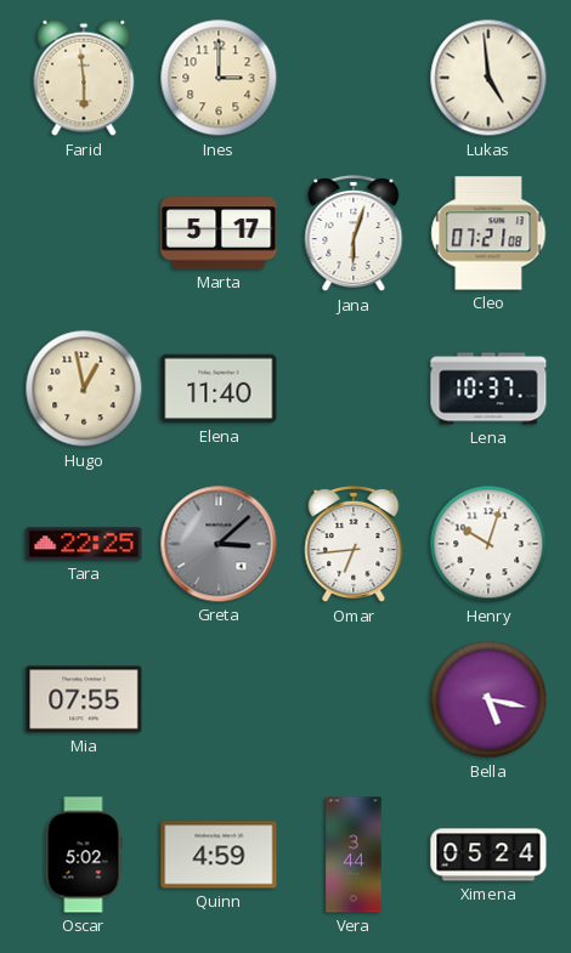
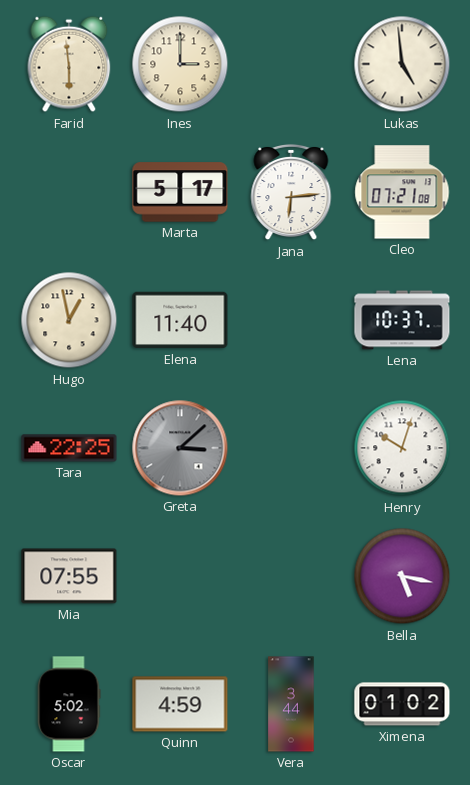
Jana: 6:03 -> 6:14
Omar: 6:44 -> none
Ximena: 05:24 -> 01:02
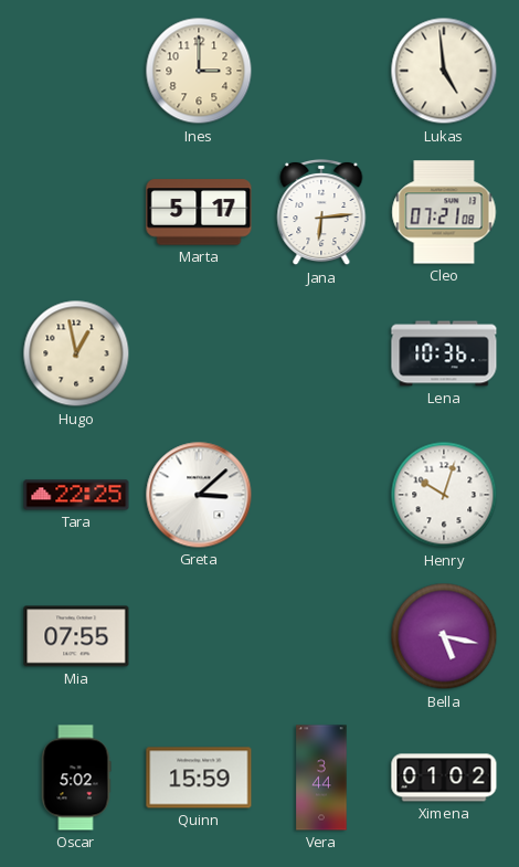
Farid: 5:59 -> none
Elena: 11:40 -> none
Lena: 10:37 -> 10:36
Greta dial: grey -> white
Quinn: 4:59 -> 15:59
